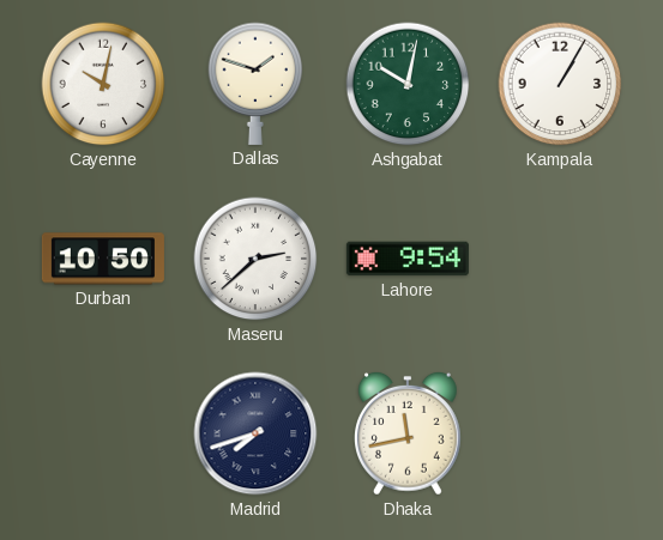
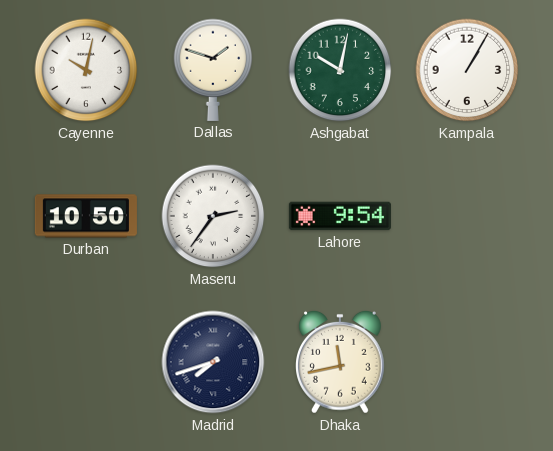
Maseru: 2:38 -> 2:36
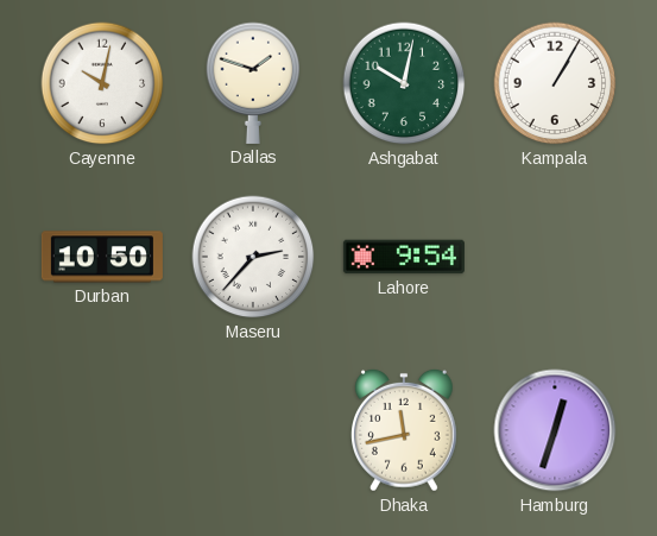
Maseru: 2:36 -> 2:37
Madrid: 7:42 -> none
Hamburg: none -> 12:33
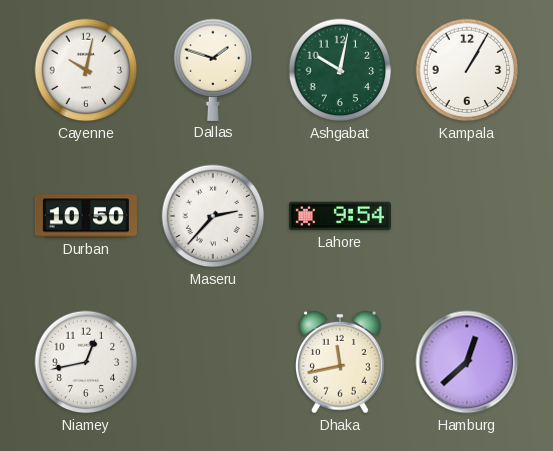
Niamey: none -> 12:43
Hamburg: 12:33 -> 12:38
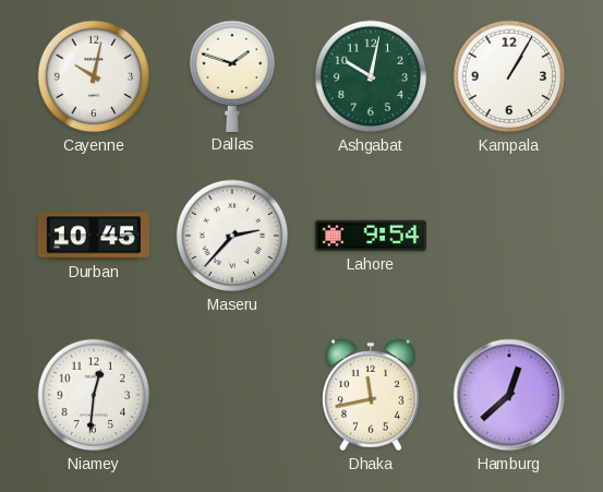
Durban: 10:50 -> 10:45
Niamey: 12:43 -> 12:31
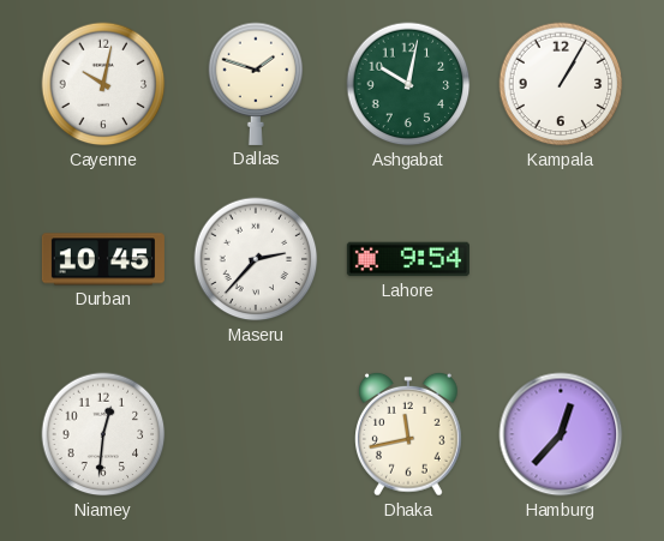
Hamburg: 12:38 -> 12:37
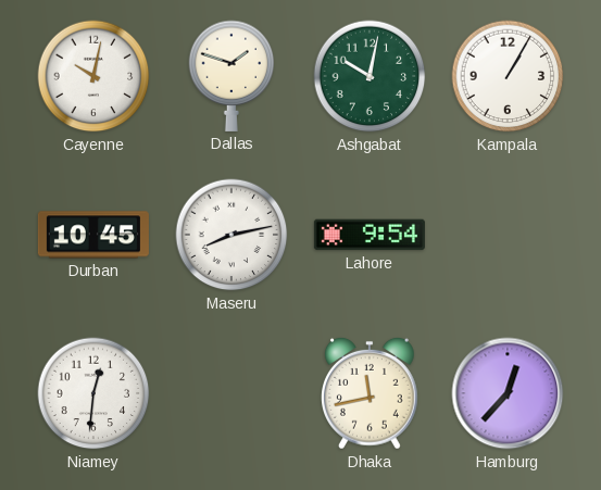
Maseru: 2:37 -> 8:13
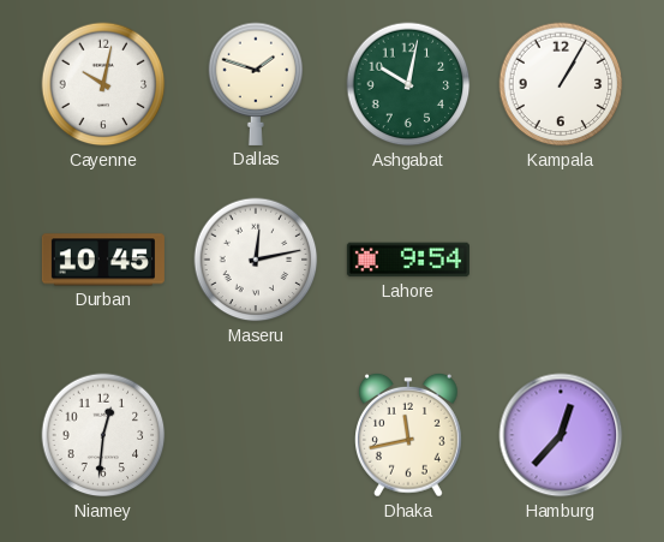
Maseru: 8:13 -> 12:13
